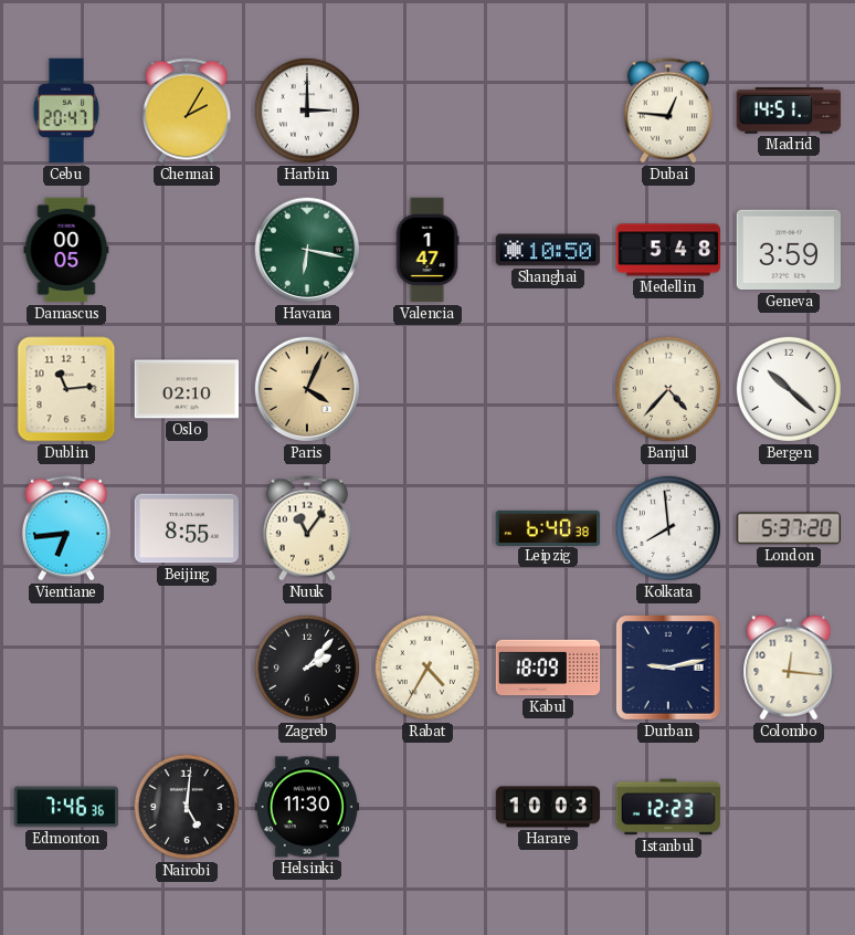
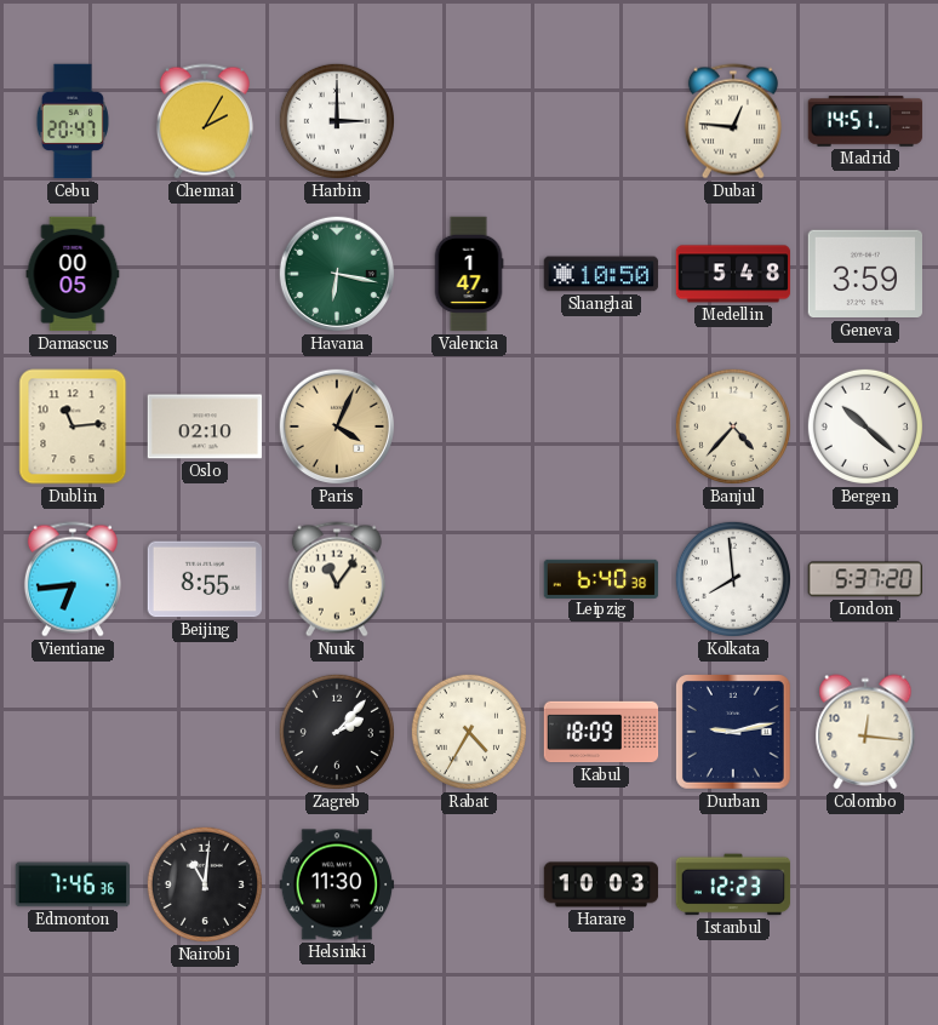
Nairobi: 5:01 -> 11:01
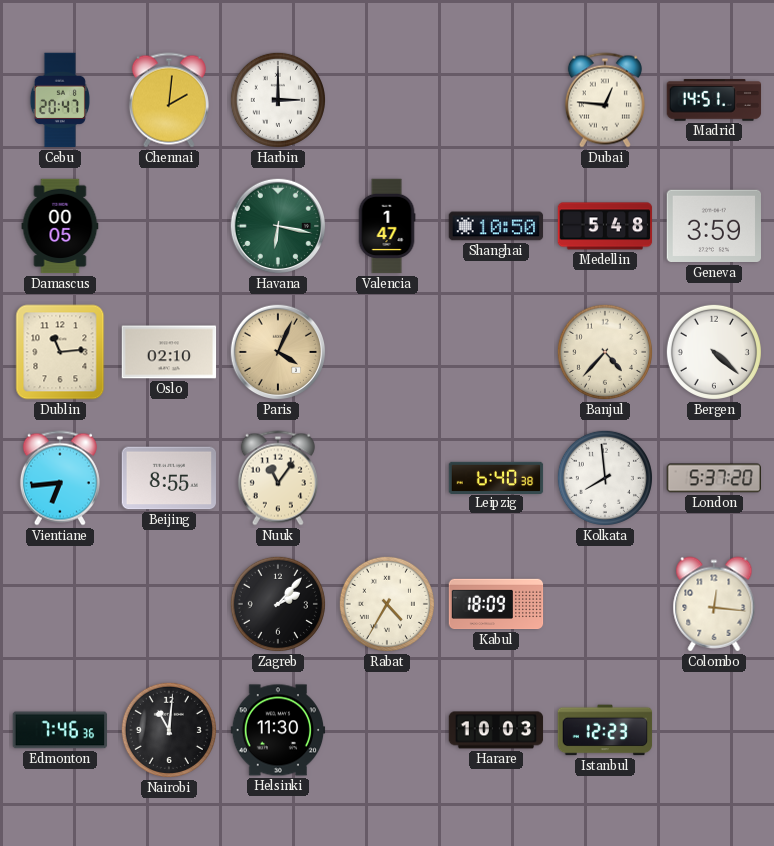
Chennai: 2:05 -> 2:01
Bergen: 10:22 -> 4:22
Durban: 9:13 -> none
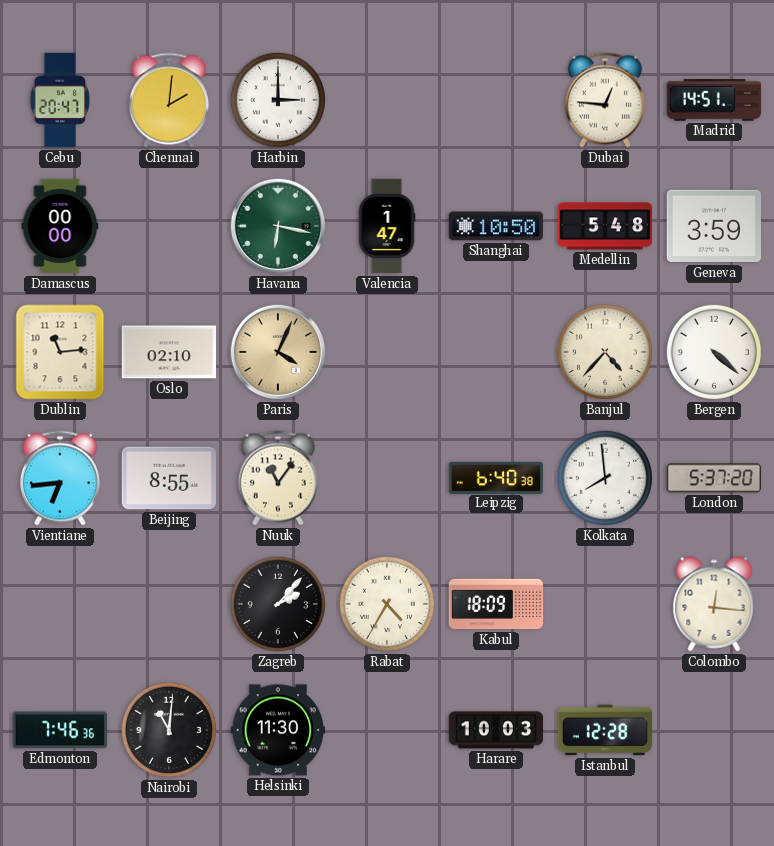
Damascus: 00:05 -> 00:00
Istanbul: 12:23 -> 12:28
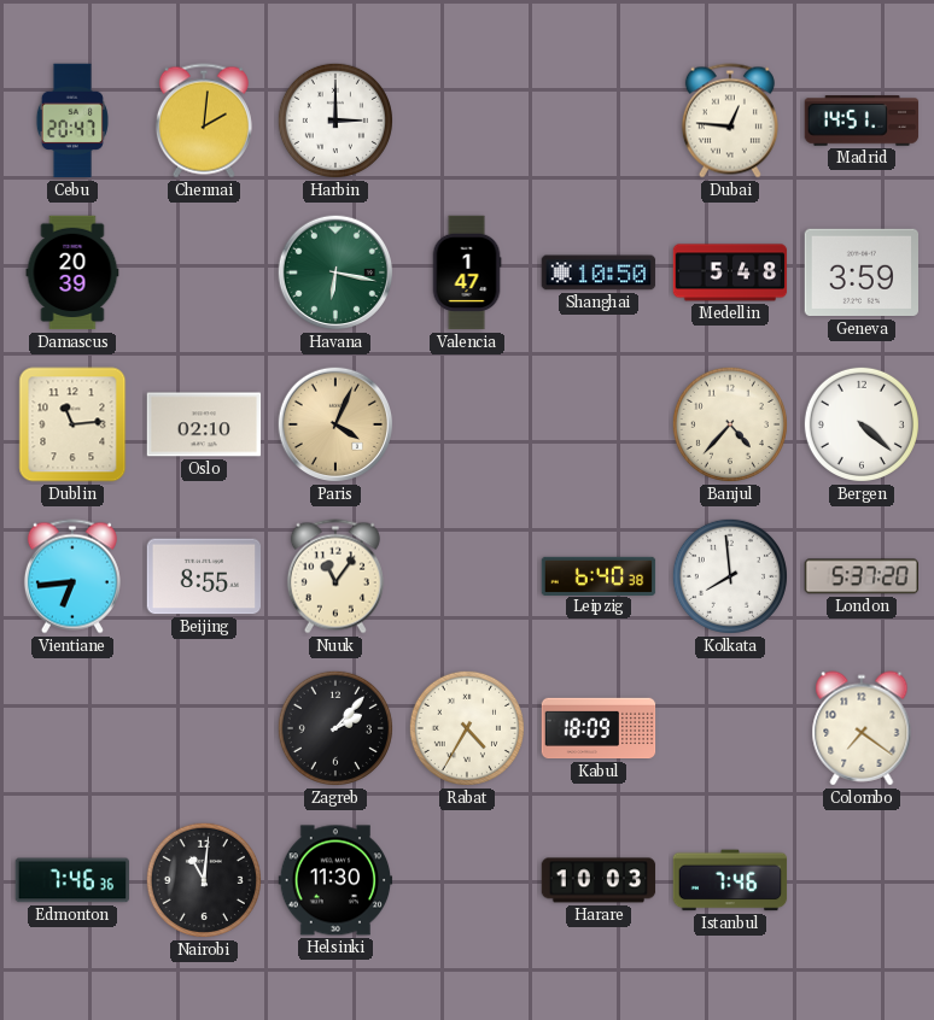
Damascus: 00:00 -> 20:39
Colombo: 12:16 -> 7:21
Istanbul: 12:28 -> 7:46
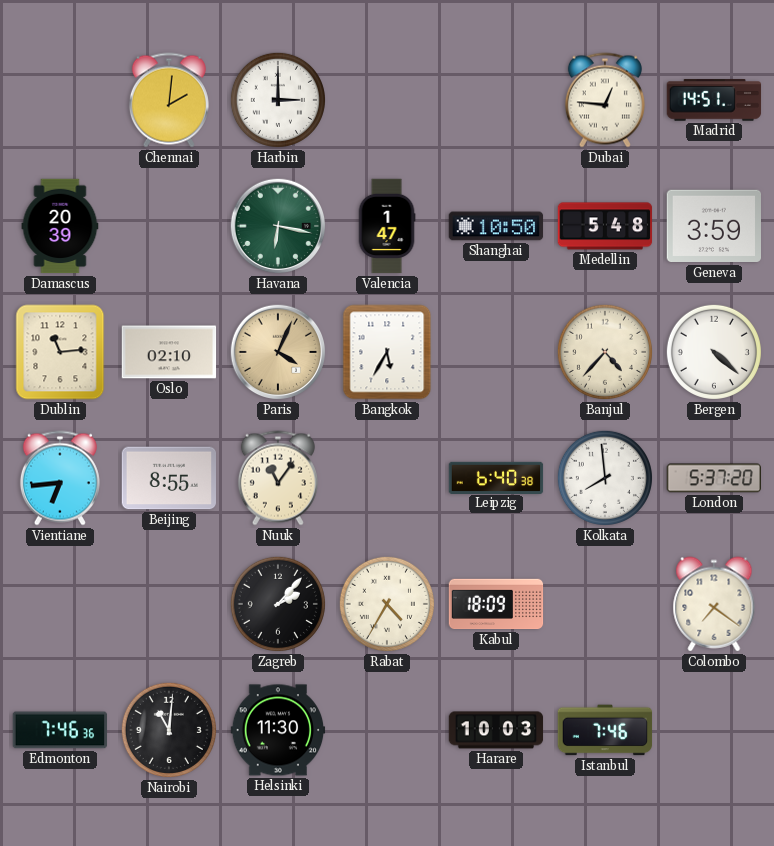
Cebu: 20:47 -> none
Bangkok: none -> 5:35
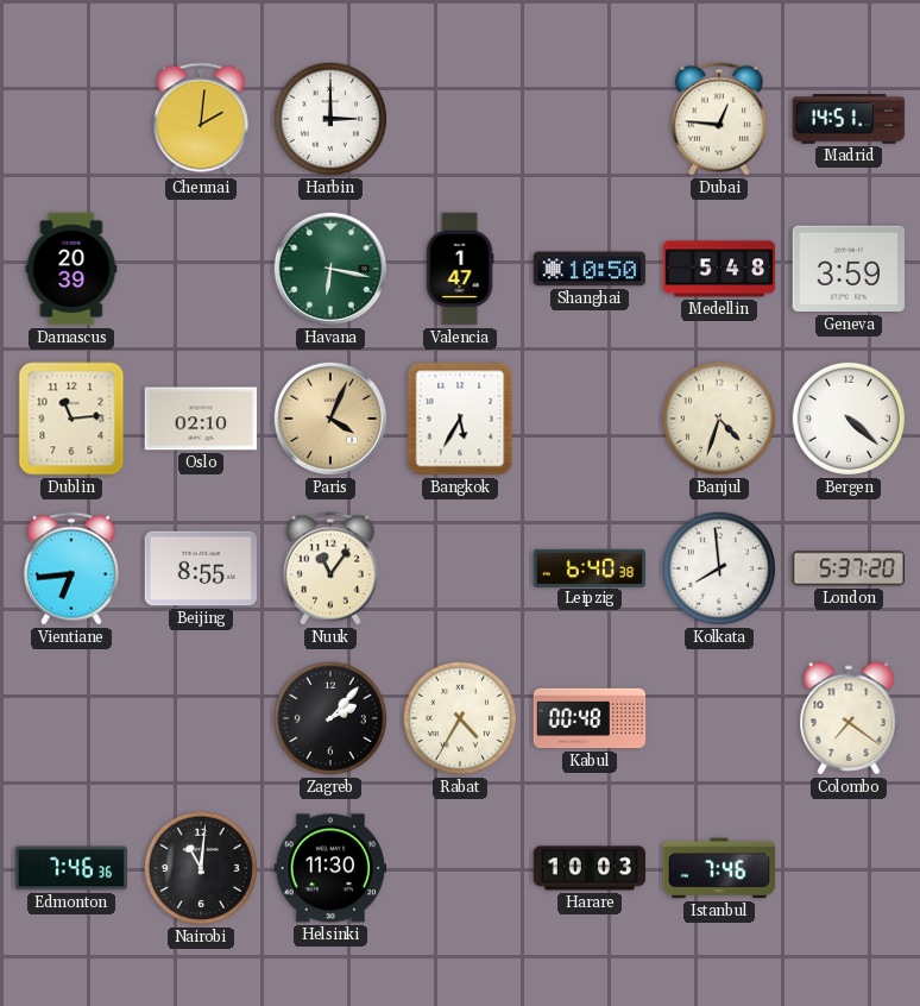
Banjul: 4:37 -> 4:33
Kabul: 18:09 -> 00:48
